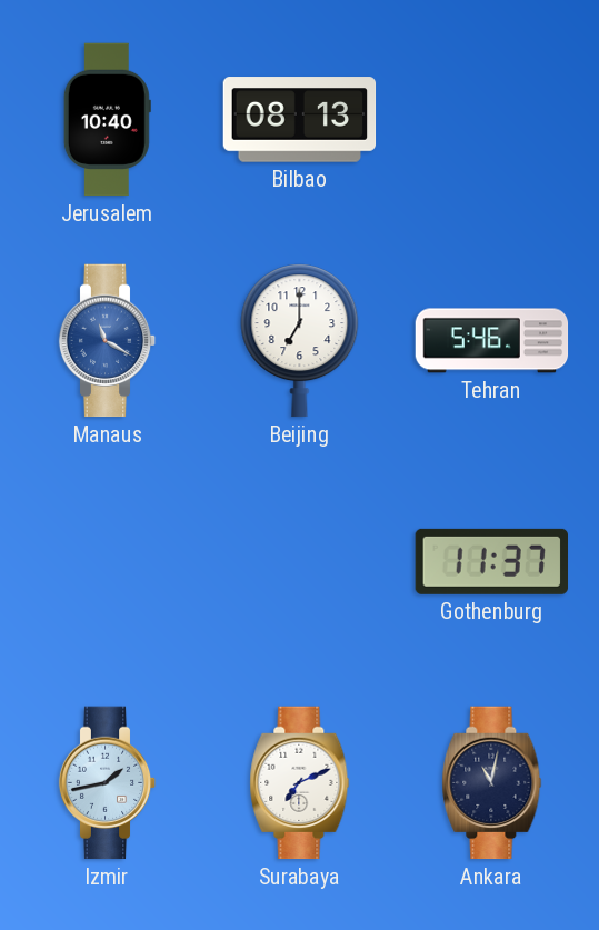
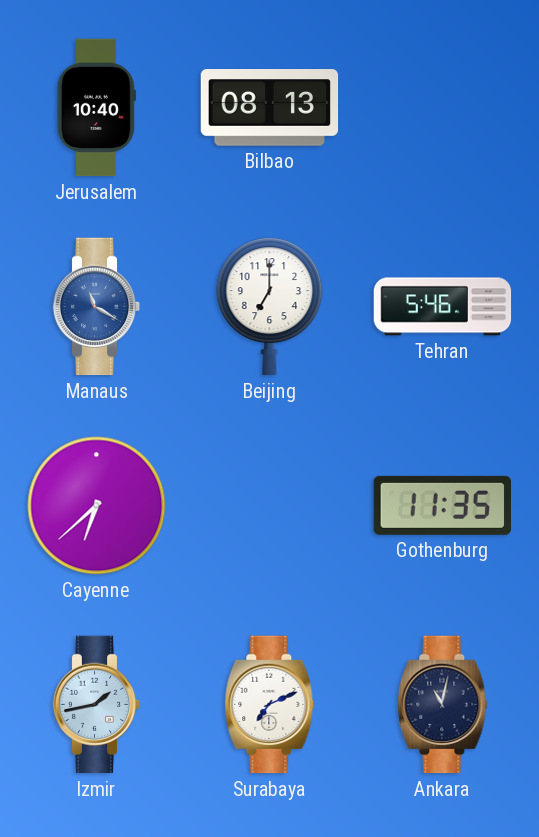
Cayenne: none -> 6:38
Gothenburg: 11:37 -> 11:35
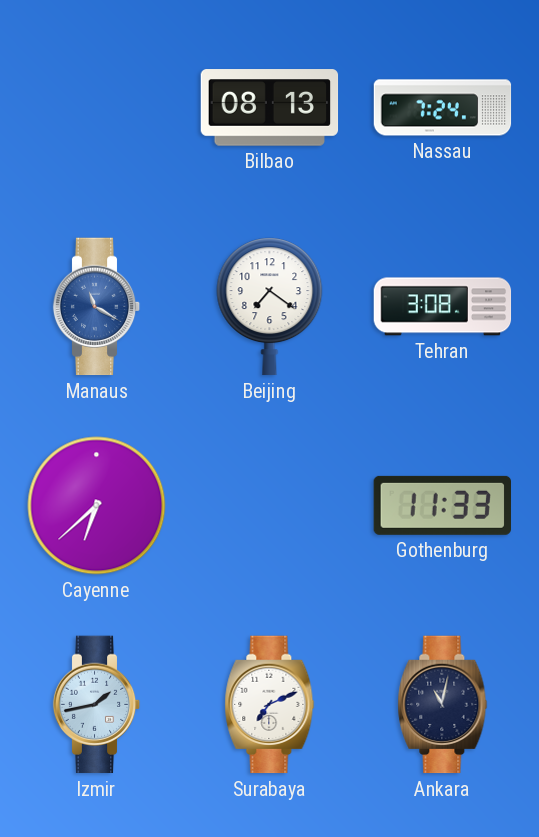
Jerusalem: 10:40 -> none
Nassau: none -> 7:24
Beijing: 7:00 -> 7:21
Tehran: 5:46 -> 3:08
Gothenburg: 11:35 -> 11:33
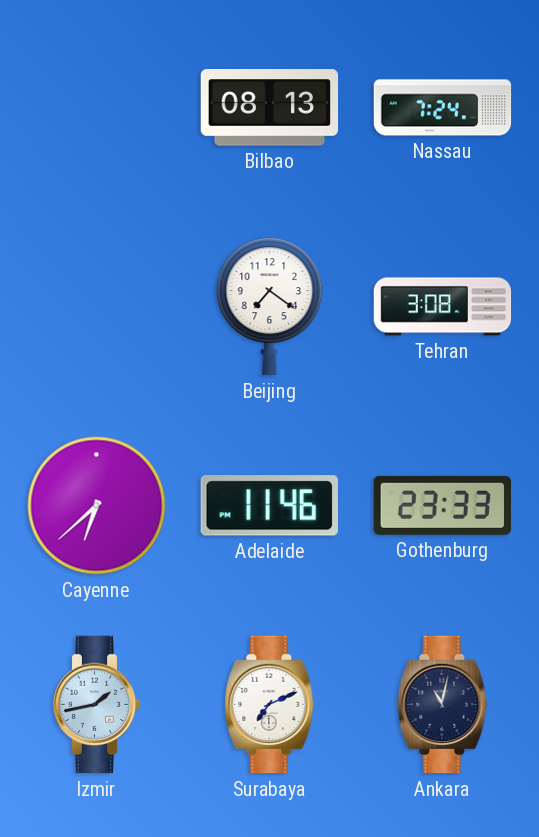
Manaus: 11:20 -> none
Adelaide: none -> 11:46
Gothenburg: 11:33 -> 23:33
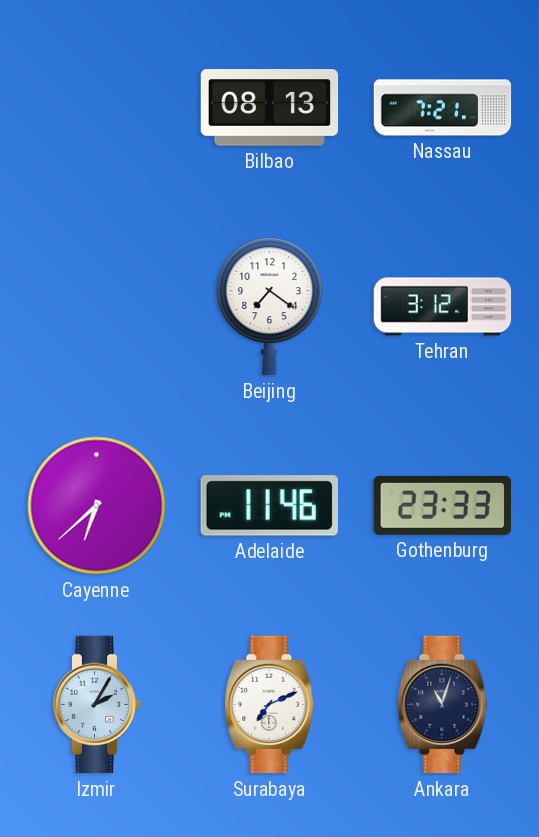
Nassau: 7:24 -> 7:21
Tehran: 3:08 -> 3:12
Izmir: 1:43 -> 2:05
Ankara: 11:02 -> 11:03
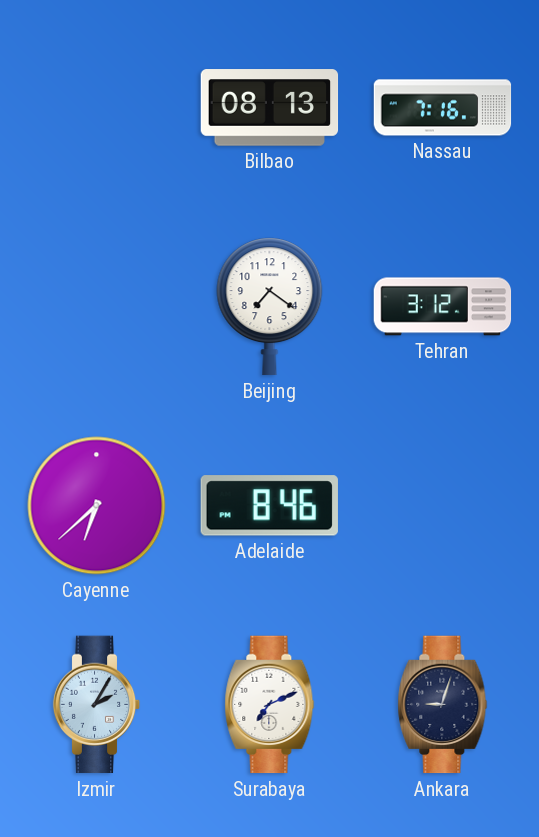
Nassau: 7:21 -> 7:16
Adelaide: 11:46 -> 8:46
Gothenburg: 23:33 -> none
Ankara: 11:03 -> 9:03
